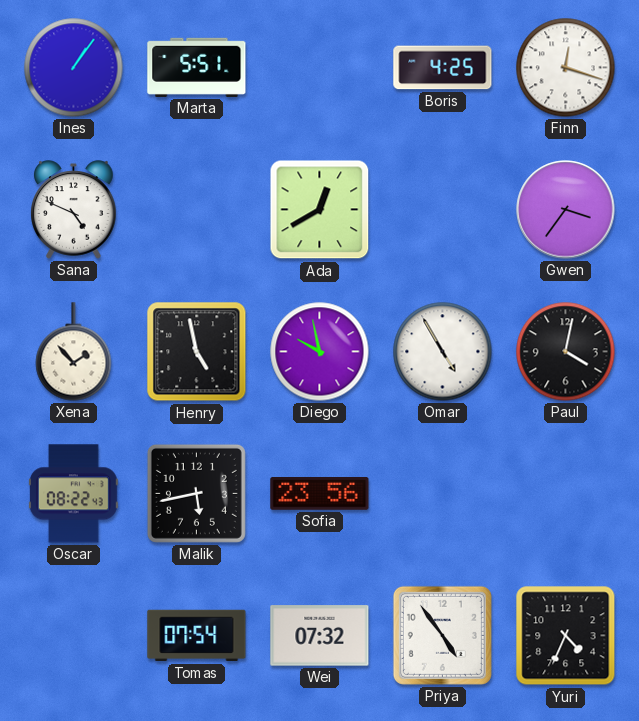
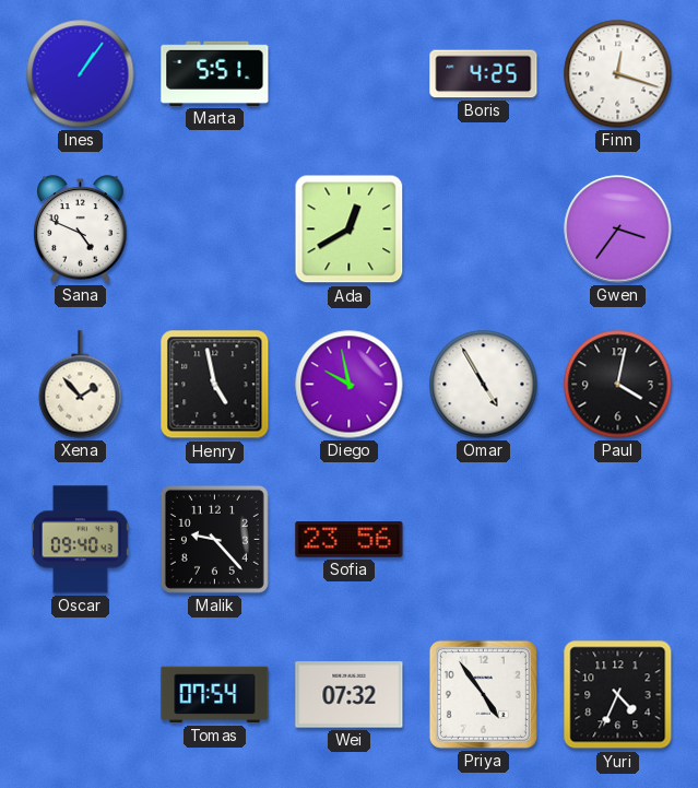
Oscar: 08:22 -> 09:40
Malik: 5:43 -> 9:23
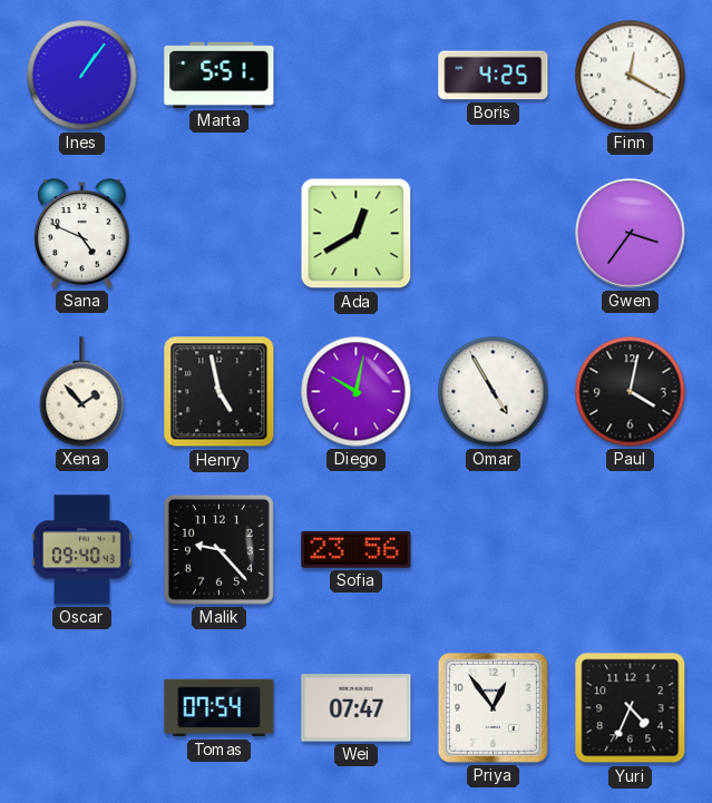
Finn: 12:18 -> 12:20
Diego: 9:58 -> 10:02
Wei: 07:32 -> 07:47
Priya: 4:54 -> 12:54
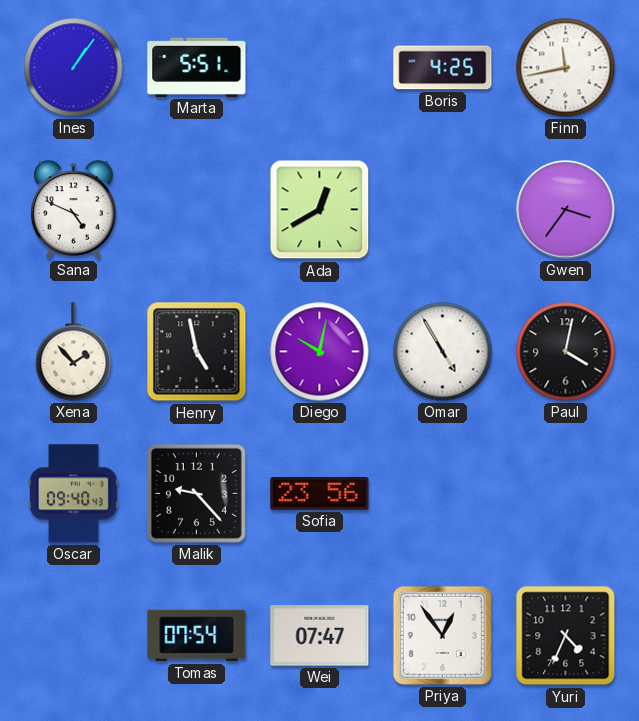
Finn: 12:20 -> 11:43
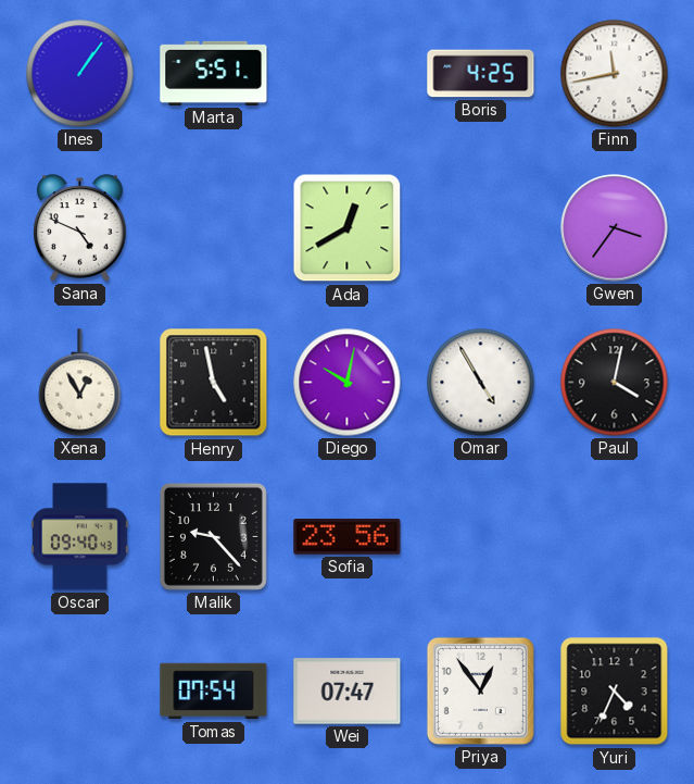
Xena: 1:53 -> 12:55
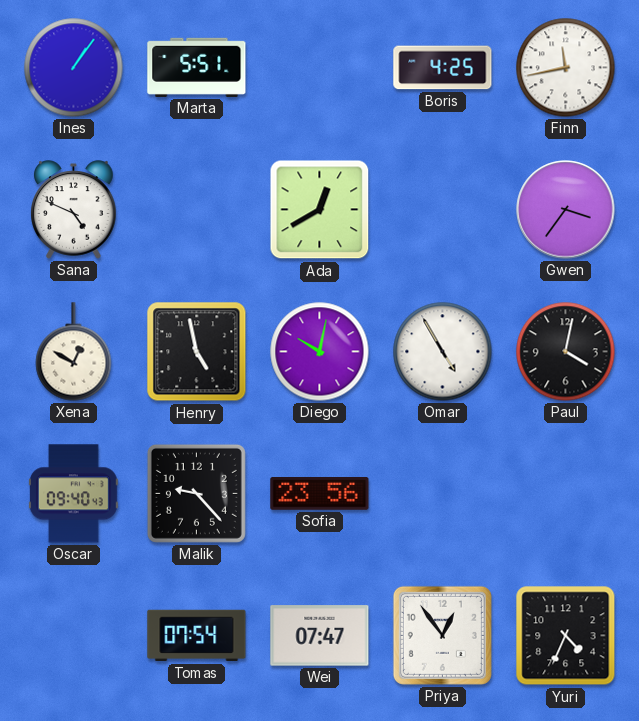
Xena: 12:55 -> 12:50
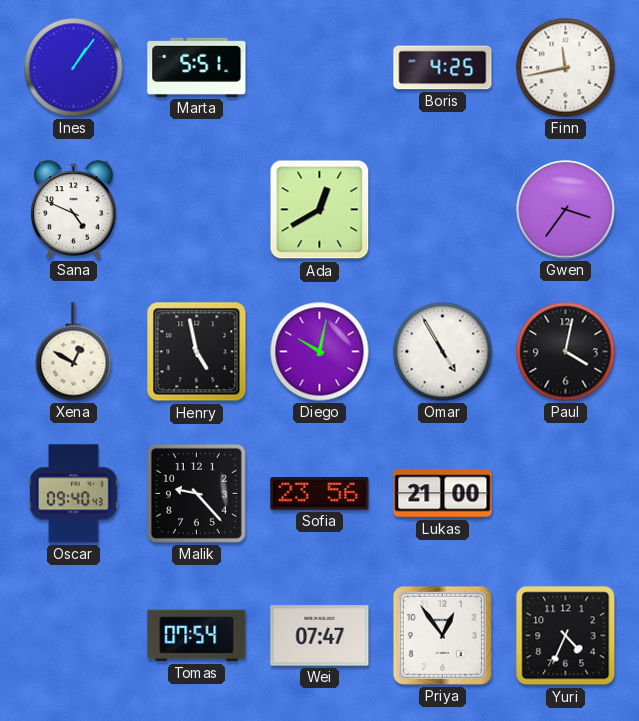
Lukas: none -> 21:00
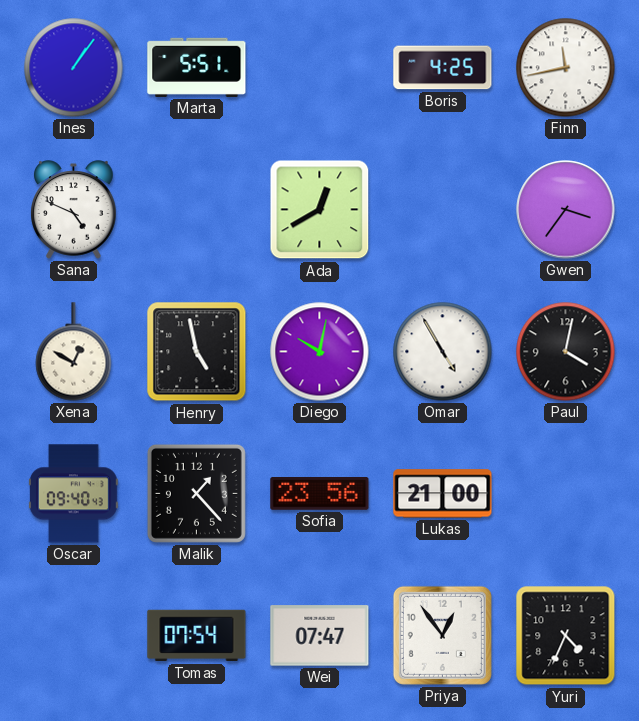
Malik: 9:23 -> 1:23
